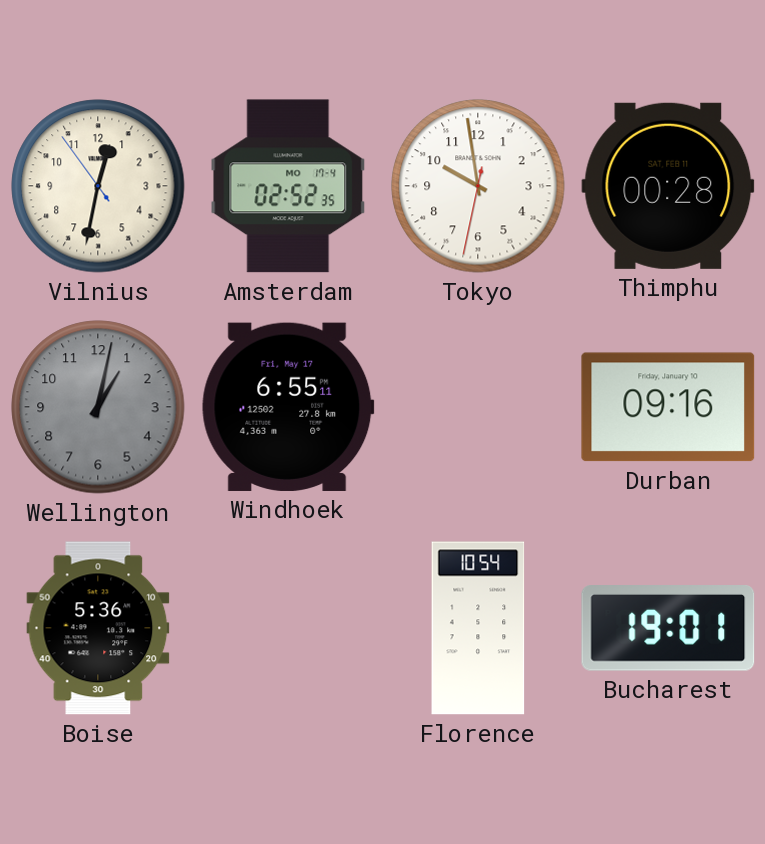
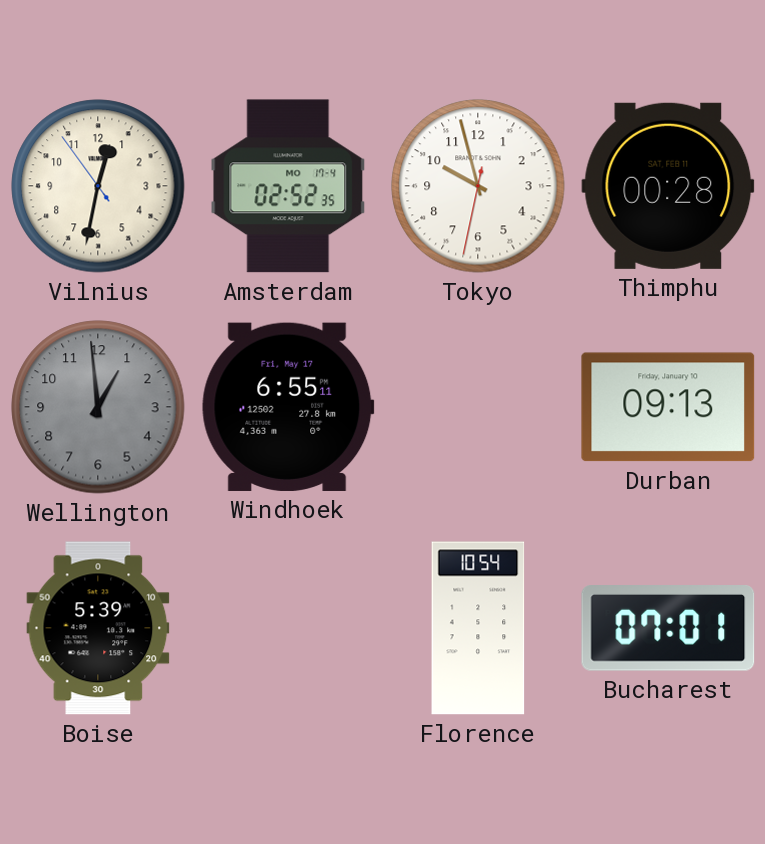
Tokyo: 9:58 -> 9:57
Wellington: 1:02 -> 12:59
Durban: 09:16 -> 09:13
Boise: 5:36 -> 5:39
Bucharest: 19:01 -> 07:01
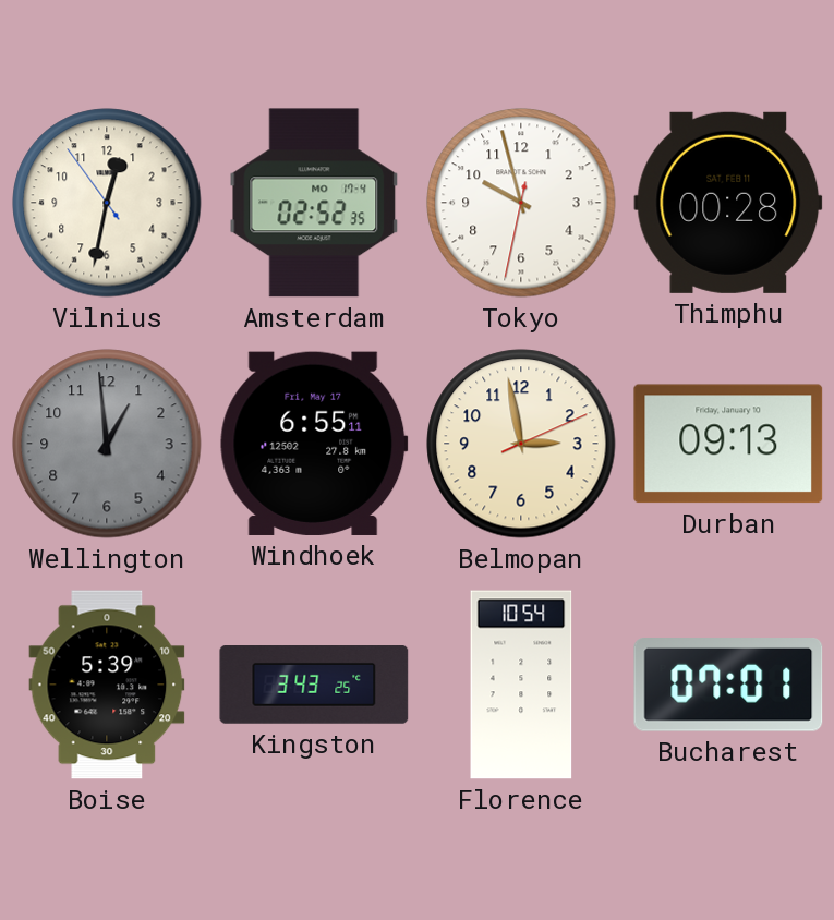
Belmopan: none -> 2:58
Kingston: none -> 3:43
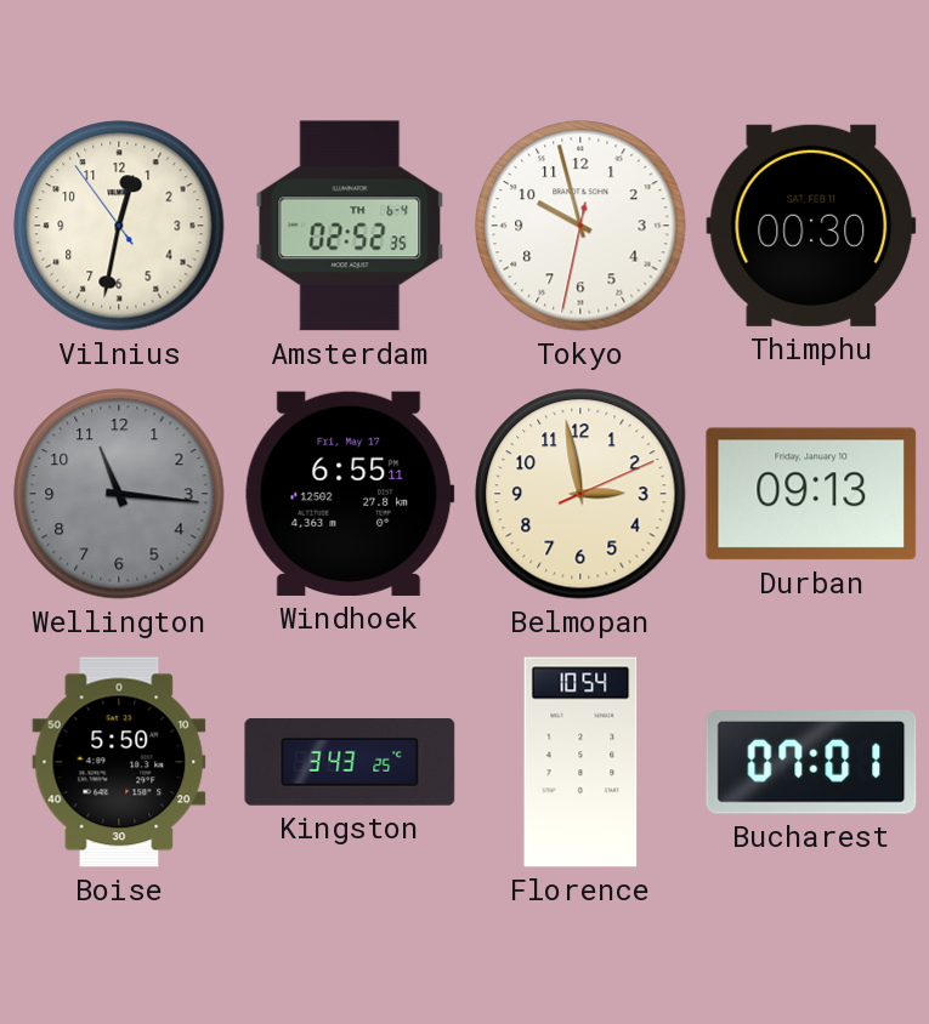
Amsterdam date: MO 17-4 -> TH 6-4
Thimphu: 00:28 -> 00:30
Wellington: 12:59 -> 11:16
Boise: 5:39 -> 5:50
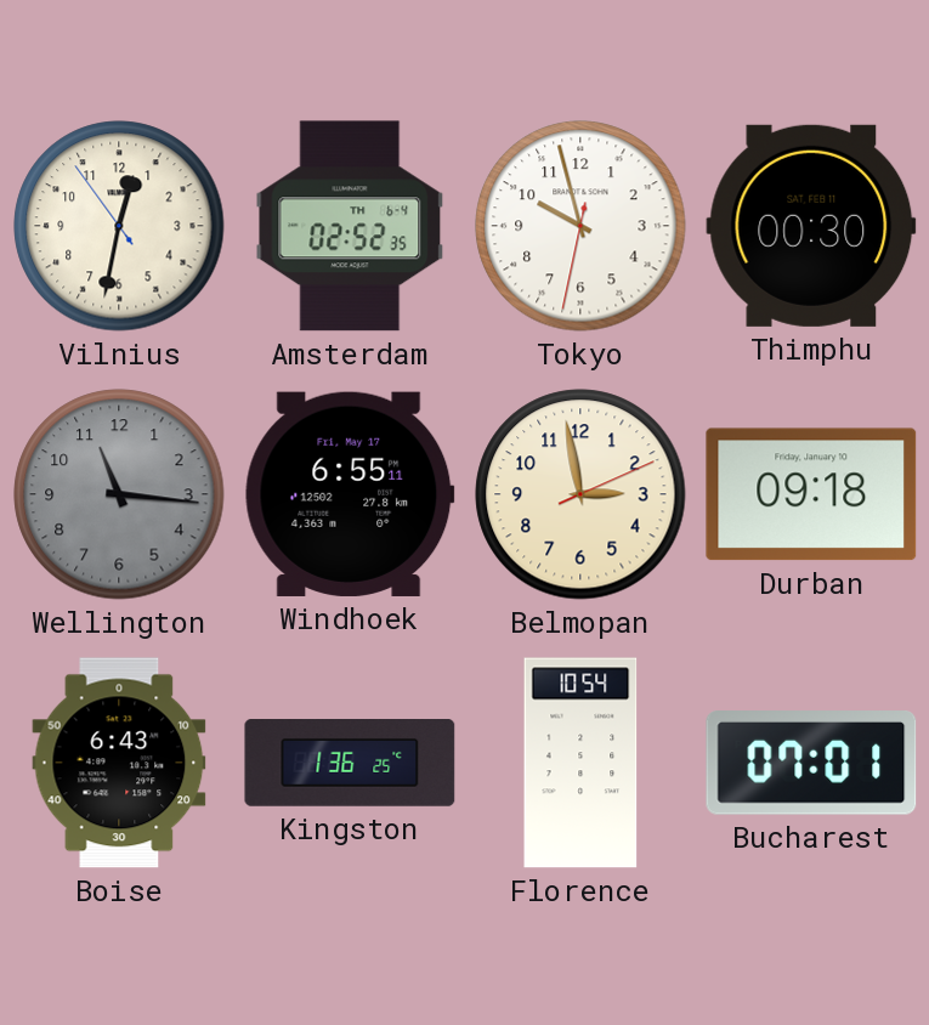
Durban: 09:13 -> 09:18
Boise: 5:50 -> 6:43
Kingston: 3:43 -> 1:36
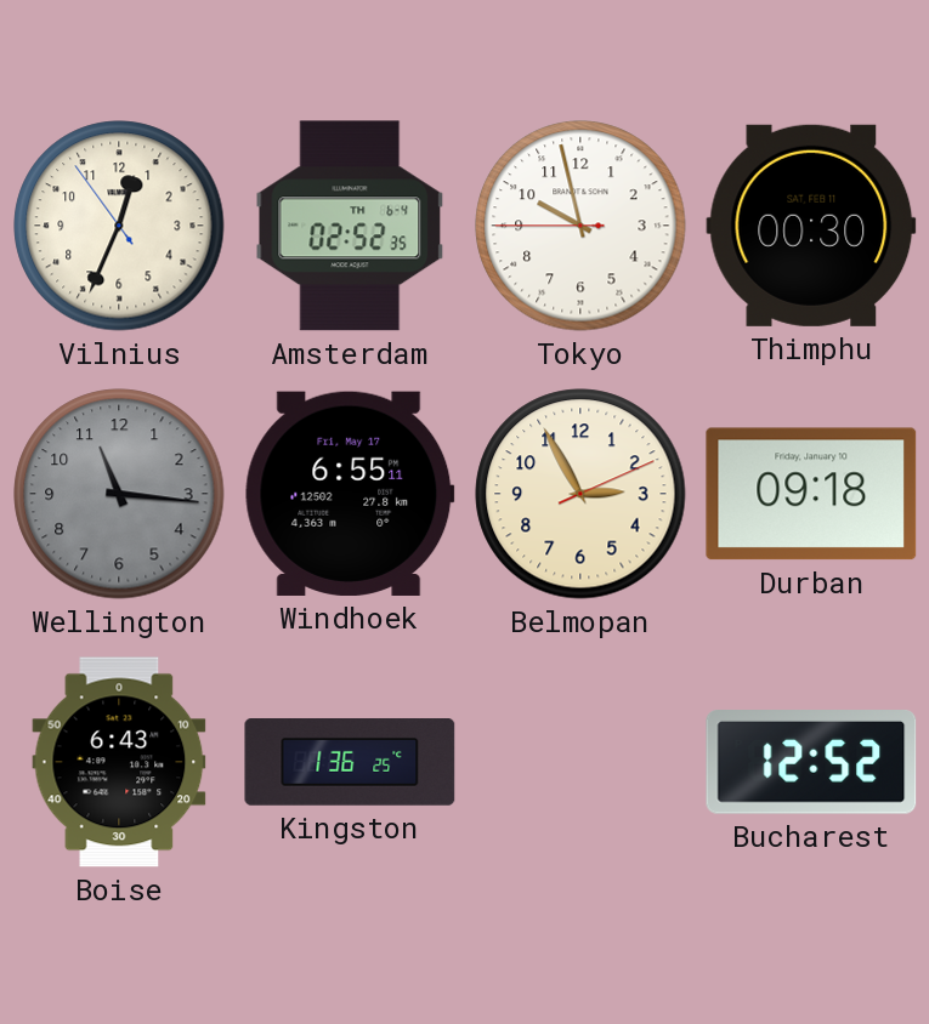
Vilnius: 12:31 -> 12:33
Tokyo: 9:57:32 -> 9:57:45
Belmopan: 2:58 -> 2:55
Florence: 10:54 -> none
Bucharest: 07:01 -> 12:52
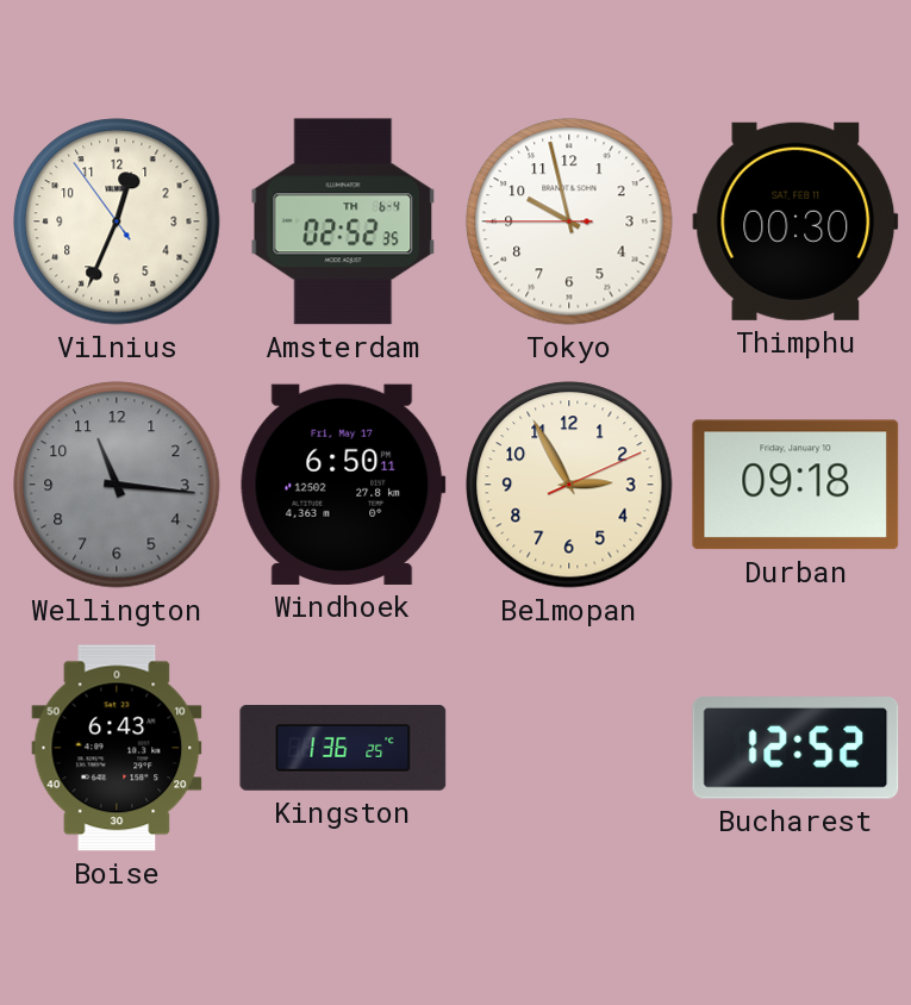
Windhoek: 6:55 -> 6:50
